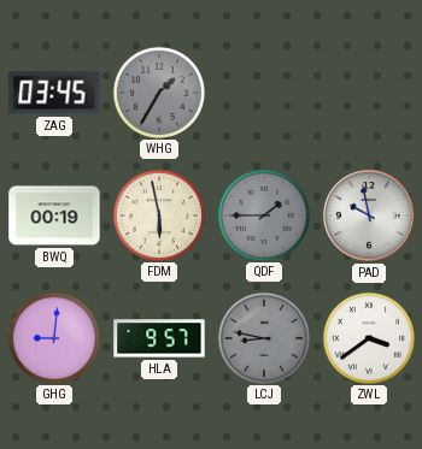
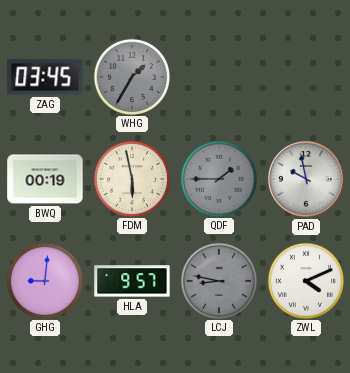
ZWL: 3:39 -> 4:11
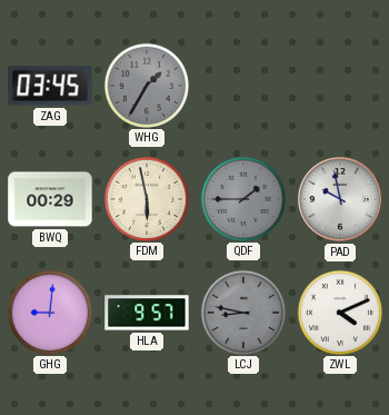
BWQ: 00:19 -> 00:29
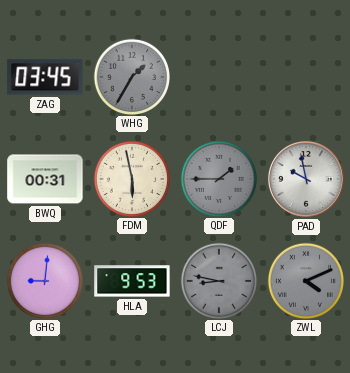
BWQ: 00:29 -> 00:31
HLA: 9:57 -> 9:53
ZWL dial: white -> grey
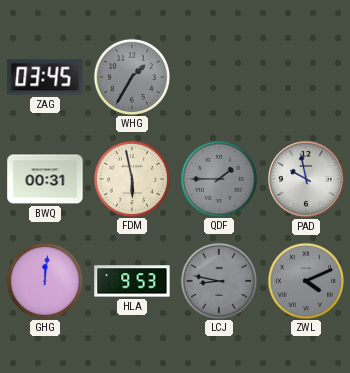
GHG: 9:01 -> 12:01
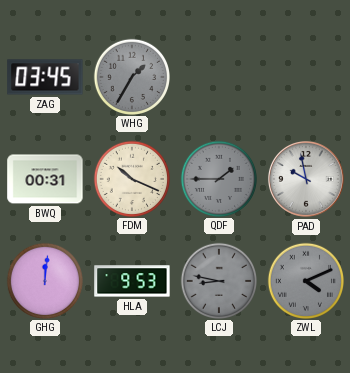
FDM: 5:58 -> 10:19
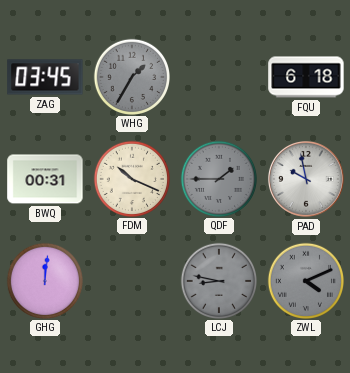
FQU: none -> 6:18
HLA: 9:53 -> none
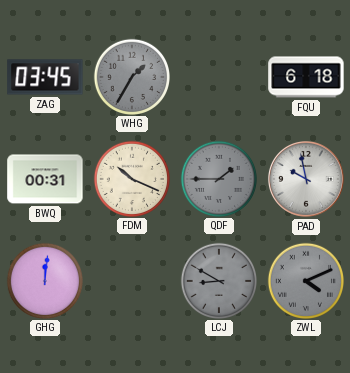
LCJ: 8:47 -> 8:50
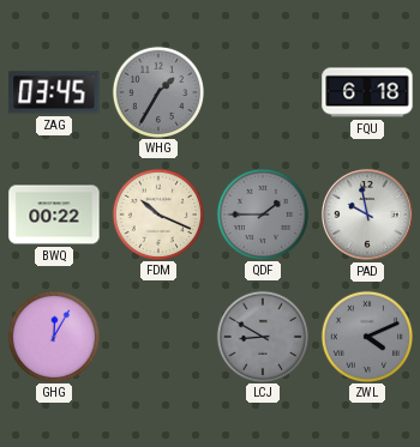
BWQ: 00:31 -> 00:22
GHG: 12:01 -> 12:05
